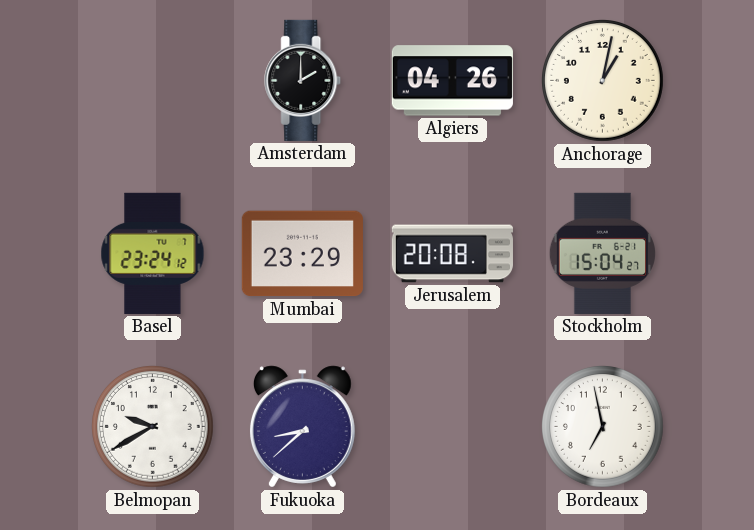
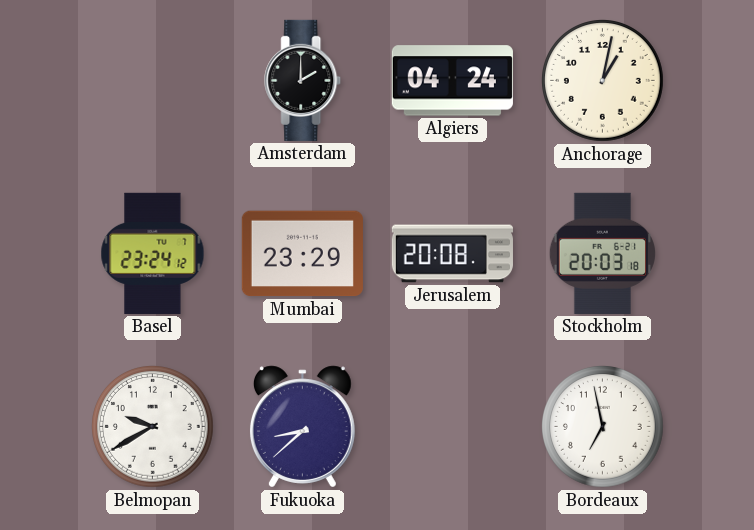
Algiers: 04:26 -> 04:24
Stockholm: 15:04 -> 20:03
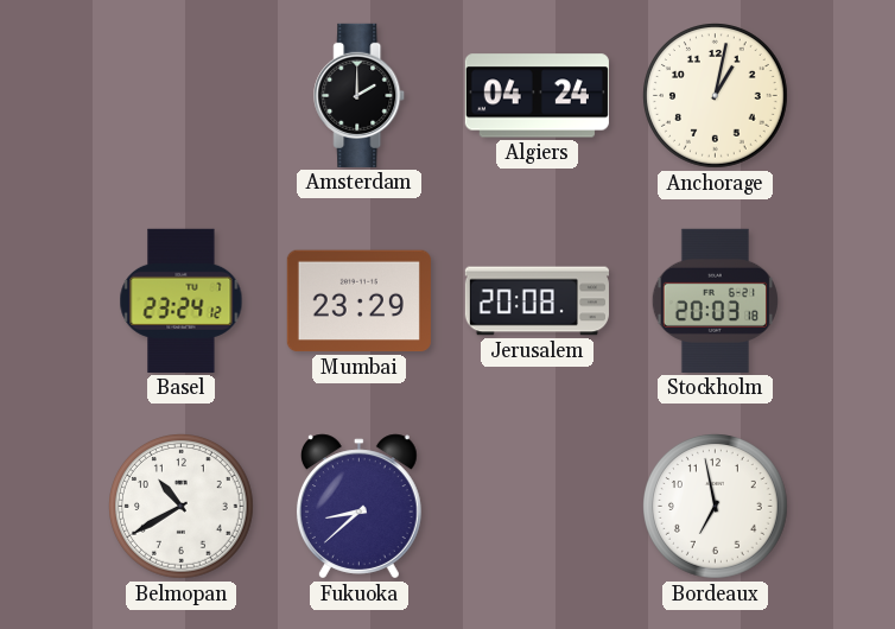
Belmopan: 9:40 -> 10:40
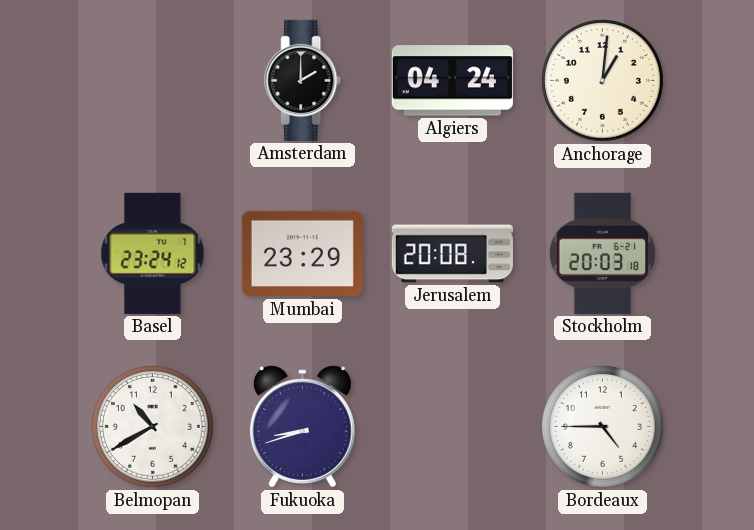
Anchorage: 1:02 -> 1:01
Fukuoka: 8:38 -> 8:42
Bordeaux: 6:58 -> 4:45
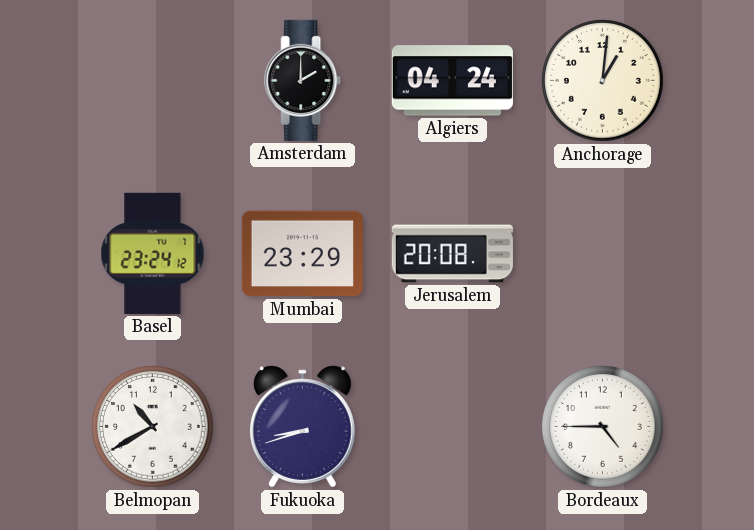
Stockholm: 20:03 -> none
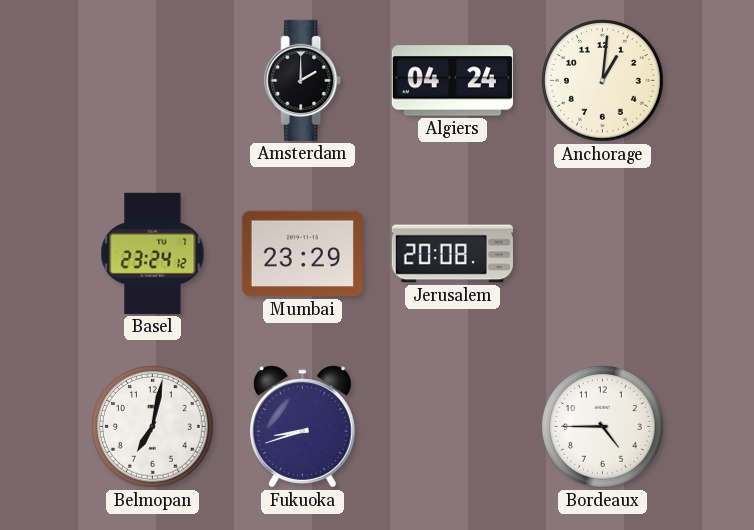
Belmopan: 10:40 -> 7:02
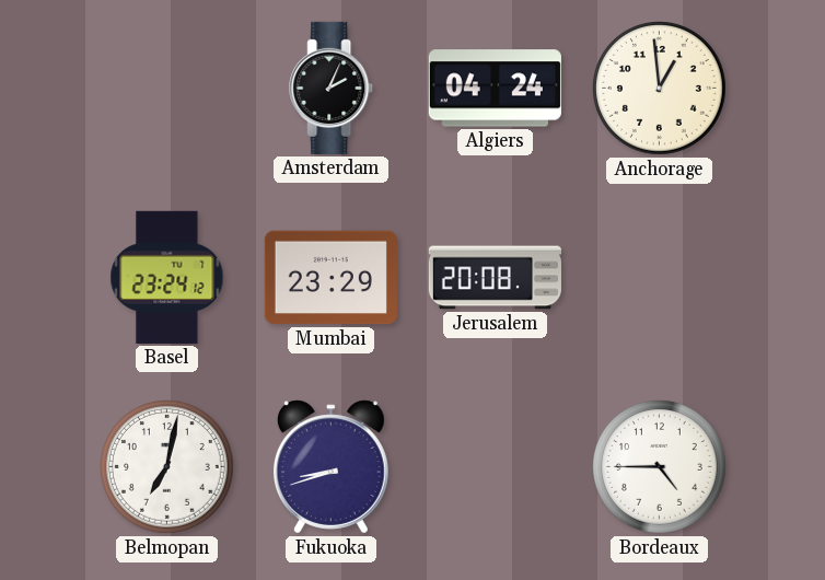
Amsterdam: 2:00 -> 2:04
Anchorage: 1:01 -> 12:59
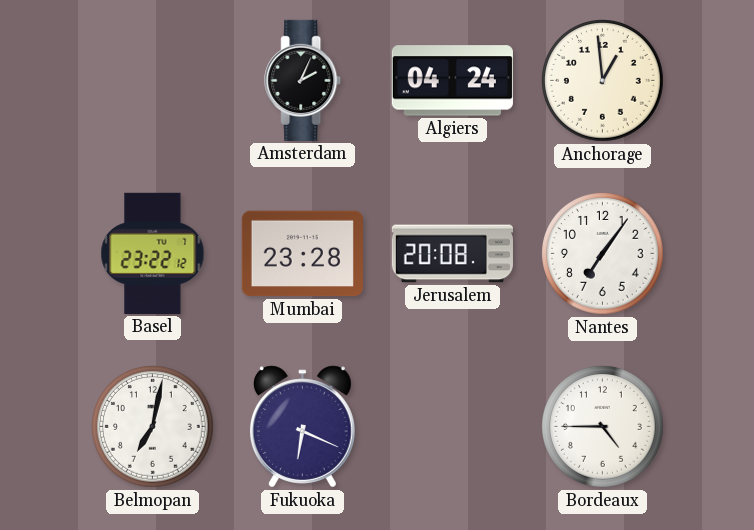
Basel: 23:24 -> 23:22
Mumbai: 23:29 -> 23:28
Nantes: none -> 7:06
Fukuoka: 8:42 -> 6:19
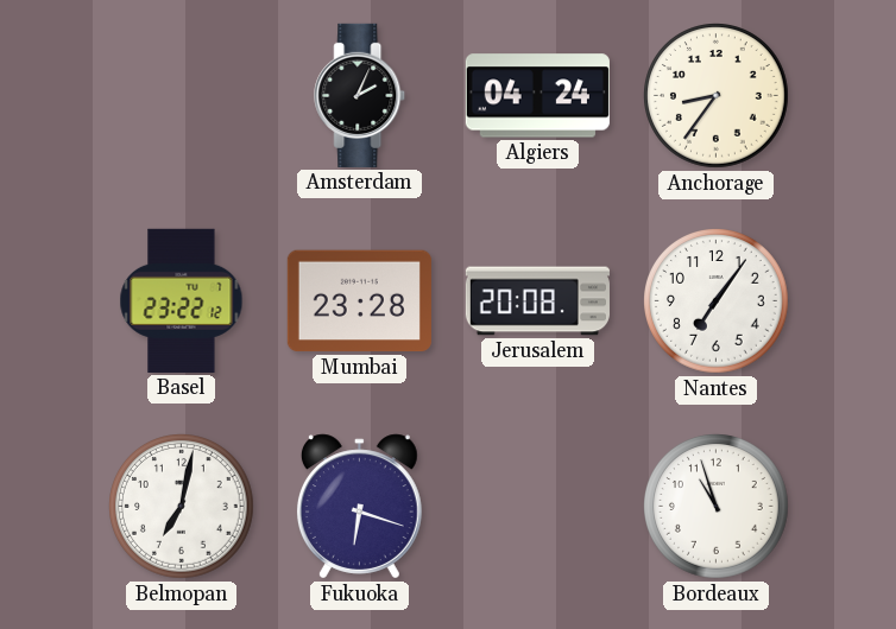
Anchorage: 12:59 -> 8:36
Fukuoka: 6:19 -> 6:18
Bordeaux: 4:45 -> 10:57
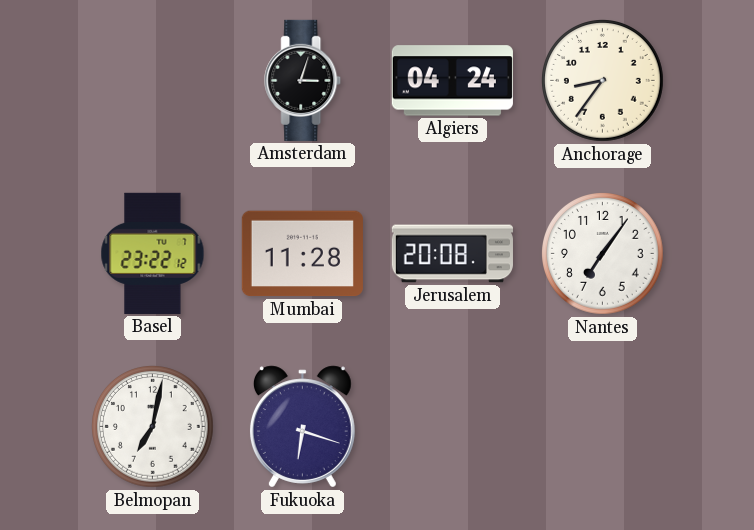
Amsterdam: 2:04 -> 3:03
Mumbai: 23:28 -> 11:28
Bordeaux: 10:57 -> none
